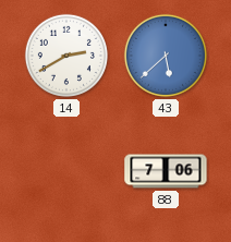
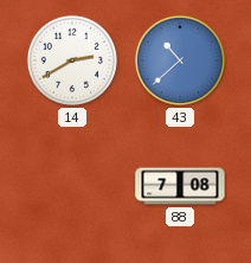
43: 5:38 -> 10:38
88: 7:06 -> 7:08
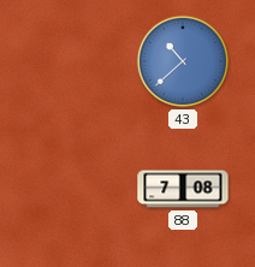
14: 2:40 -> none
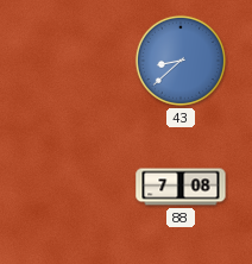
43: 10:38 -> 8:38
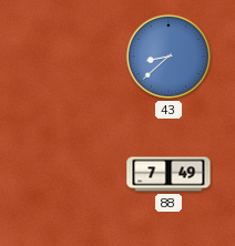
88: 7:08 -> 7:49
